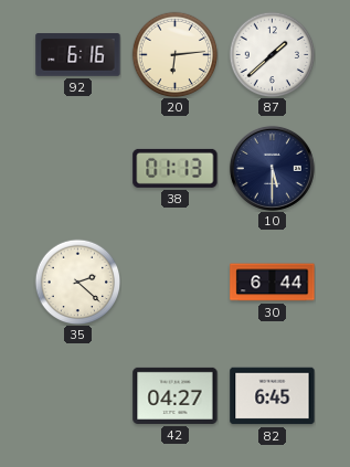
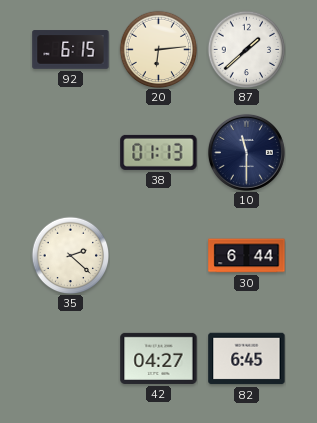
92: 6:16 -> 6:15
10: 5:30 -> 11:30
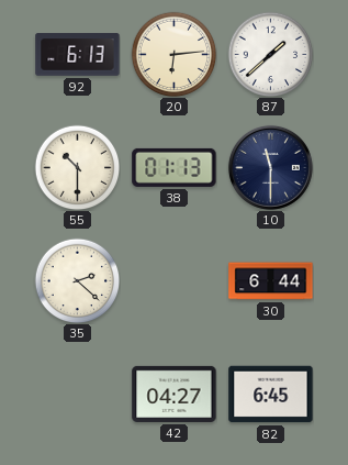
92: 6:15 -> 6:13
55: none -> 10:30
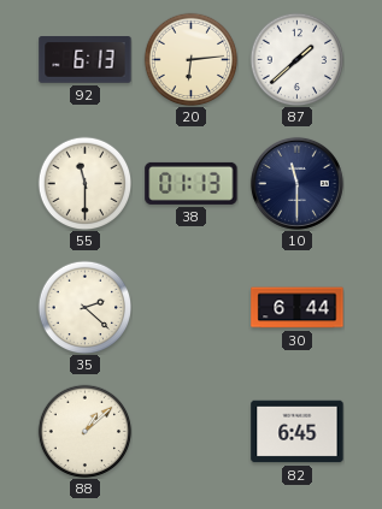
55: 10:30 -> 11:30
88: none -> 1:08
42: 04:27 -> none
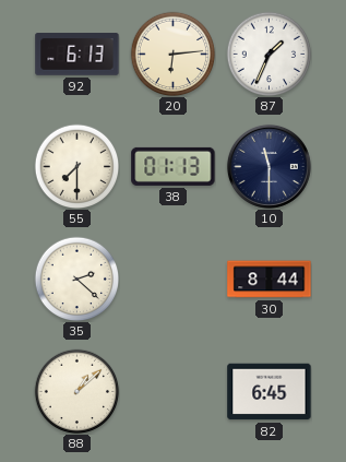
87: 1:38 -> 1:34
55: 11:30 -> 7:30
30: 6:44 -> 8:44
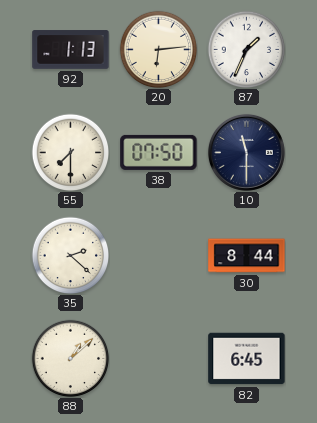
92: 6:13 -> 1:13
38: 01:13 -> 07:50
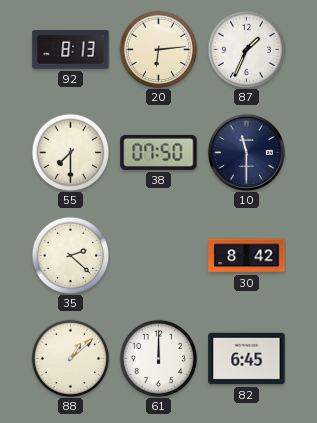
92: 1:13 -> 8:13
30: 8:44 -> 8:42
61: none -> 12:00
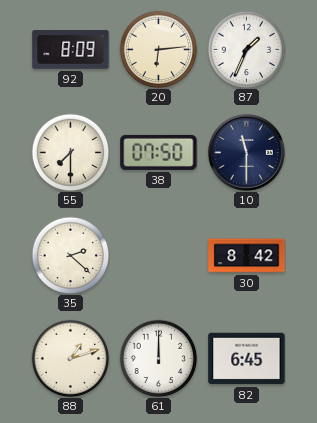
92: 8:13 -> 8:09
88: 1:08 -> 1:12
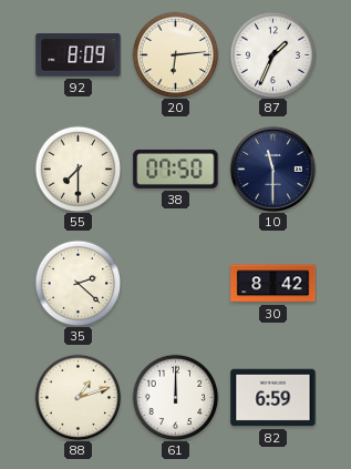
82: 6:45 -> 6:59
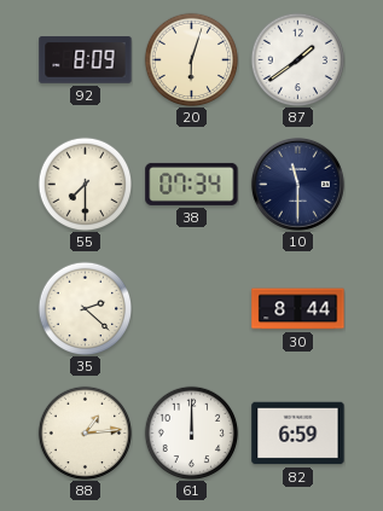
20: 6:14 -> 6:03
87: 1:34 -> 1:39
38: 07:50 -> 07:34
30: 8:42 -> 8:44
88: 1:12 -> 1:14
